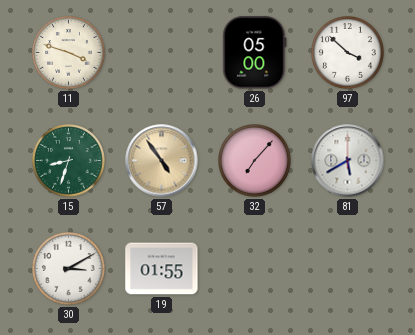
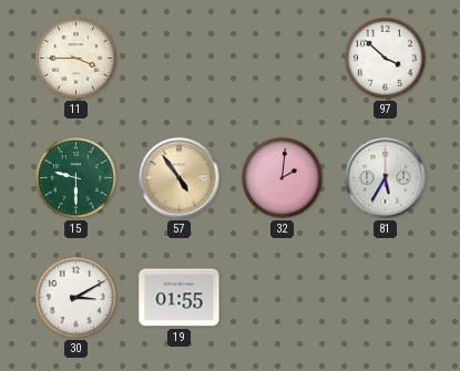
11: 3:48 -> 3:45
26: 05:00 -> none
15: 8:33 -> 9:30
32: 7:07 -> 2:01
81: 5:40 -> 5:35
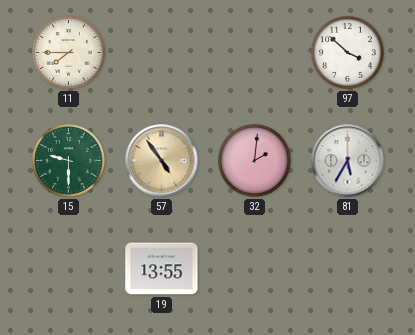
11: 3:45 -> 7:45
30: 3:10 -> none
19: 01:55 -> 13:55
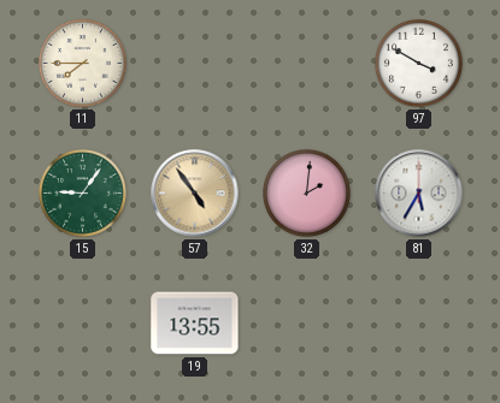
97: 3:52 -> 3:50
15: 9:30 -> 9:06
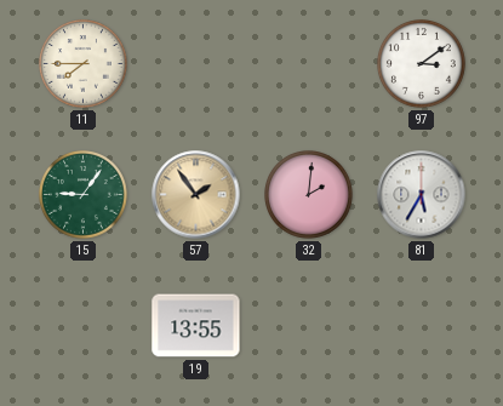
97: 3:50 -> 3:09
57: 4:54 -> 1:54
